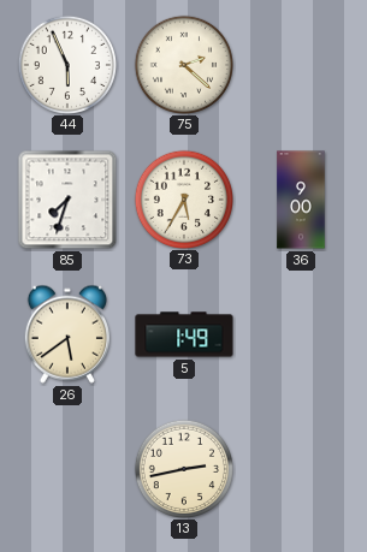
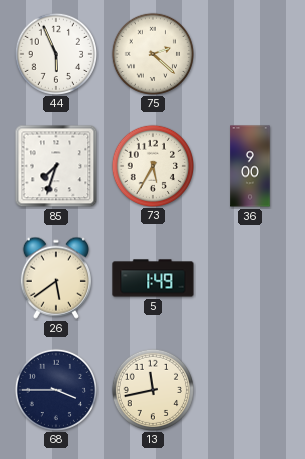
68: none -> 3:45
13: 2:43 -> 11:43
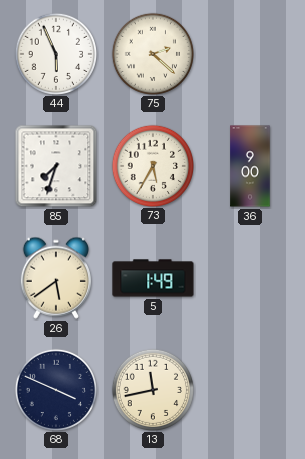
68: 3:45 -> 3:49
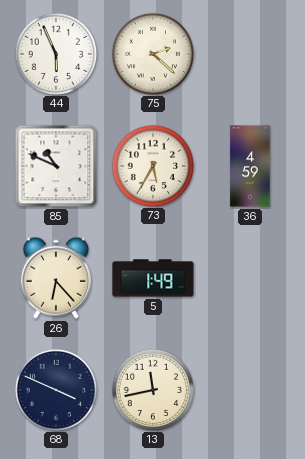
85: 7:33 -> 10:49
36: 9:00 -> 4:59
26: 5:39 -> 6:23
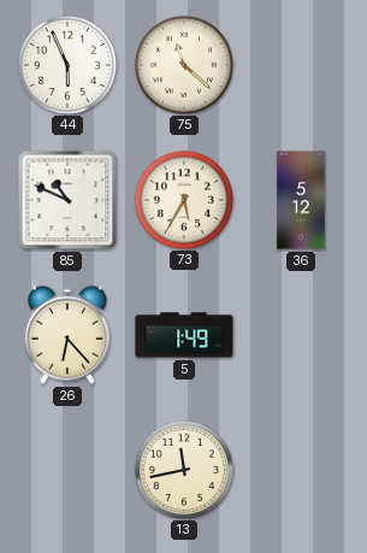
75: 2:22 -> 11:22
36: 4:59 -> 5:12
68: 3:49 -> none
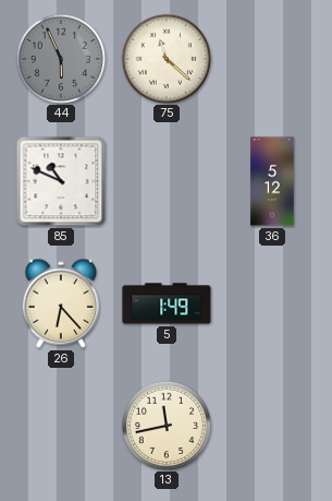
44 dial: white -> grey
73: 5:35 -> none
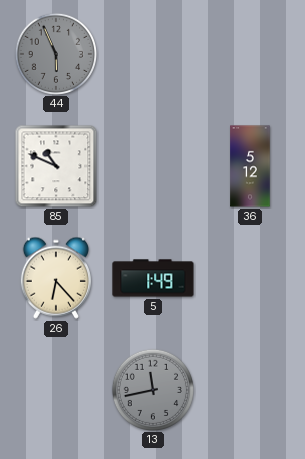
75: 11:22 -> none
13 dial: cream -> grey
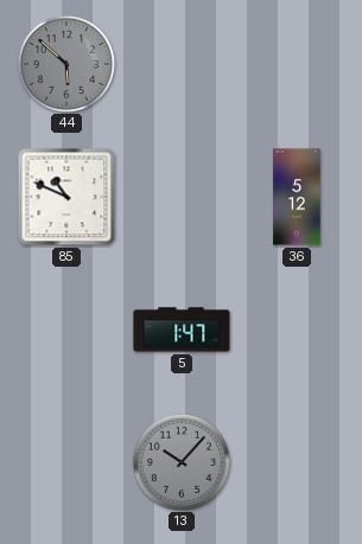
44: 5:56 -> 5:52
26: 6:23 -> none
5: 1:49 -> 1:47
13: 11:43 -> 10:07
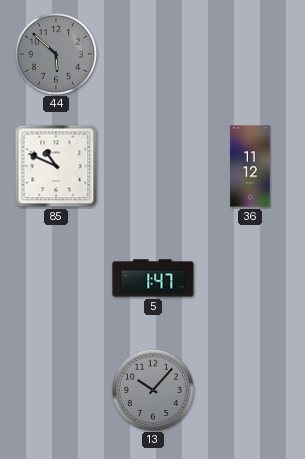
36: 5:12 -> 11:12
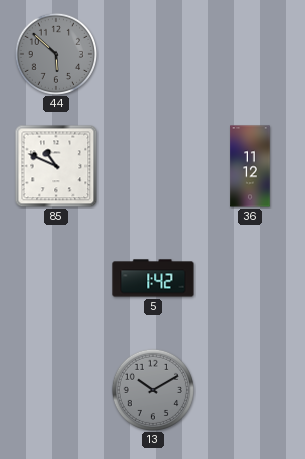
5: 1:47 -> 1:42
13: 10:07 -> 10:10
